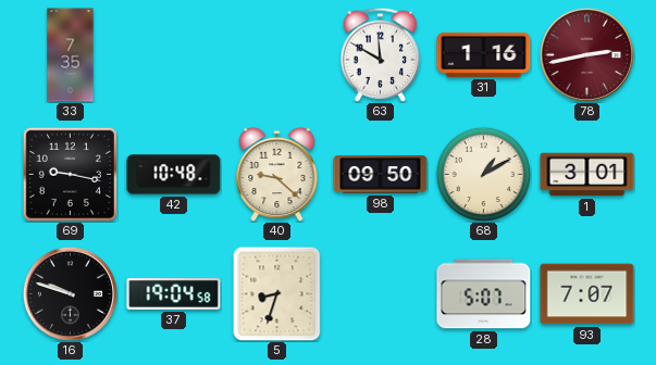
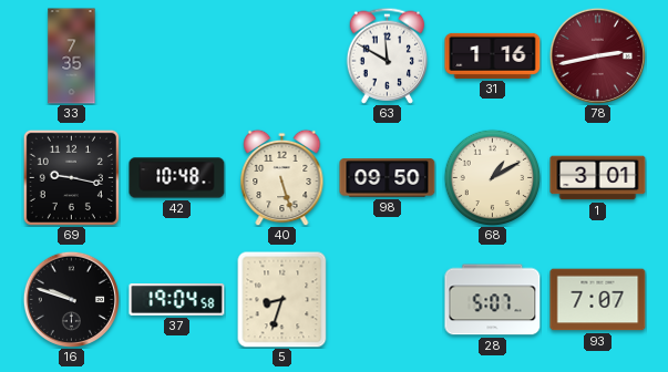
40: 9:22 -> 5:27
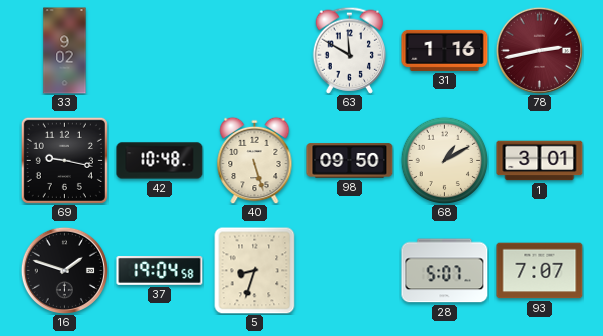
33: 7:35 -> 9:02
16: 9:48 -> 1:48
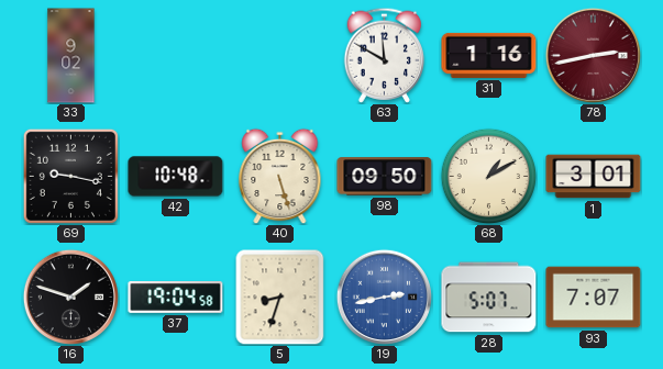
19: none -> 2:43
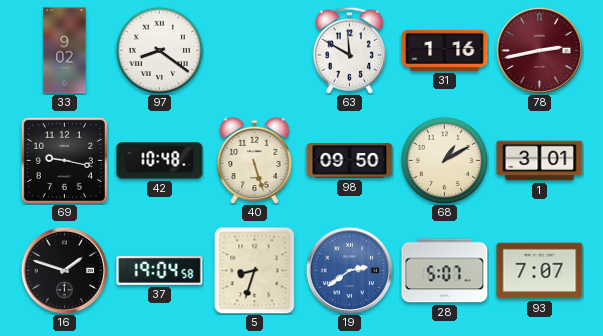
97: none -> 8:21
19: 2:43 -> 2:39
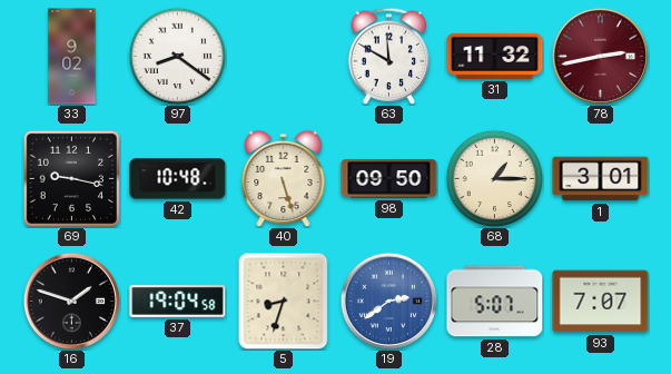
31: 1:16 -> 11:32
68: 1:10 -> 1:15
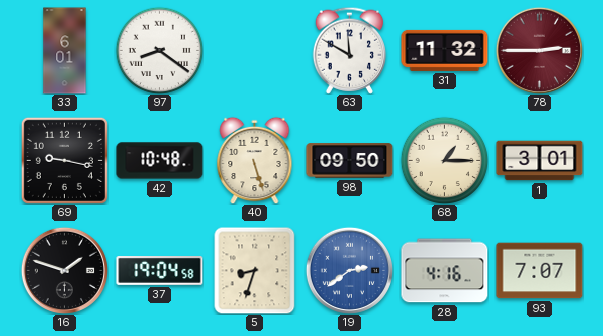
33: 9:02 -> 6:01
78: 2:43 -> 2:45
28: 5:07 -> 4:16
